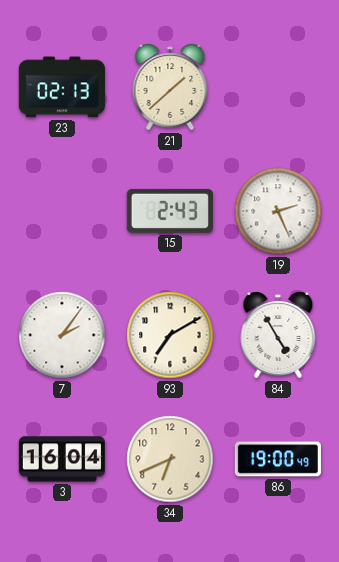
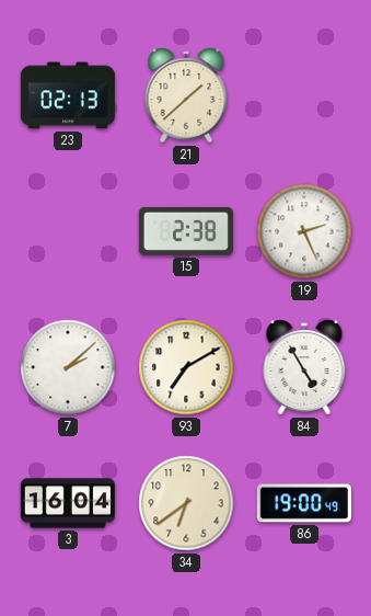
15: 2:43 -> 2:38
7: 2:06 -> 2:08
34: 6:41 -> 6:39
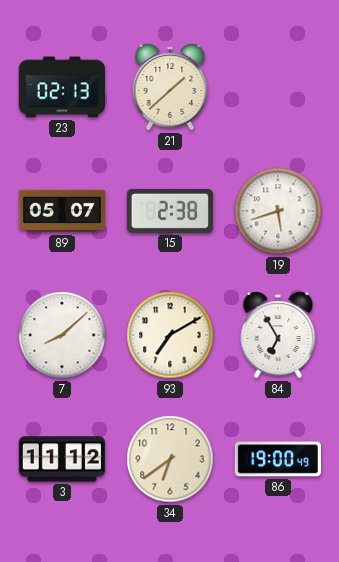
89: none -> 05:07
19: 2:26 -> 5:42
7: 2:08 -> 8:08
84: 4:55 -> 6:55
3: 16:04 -> 11:12
